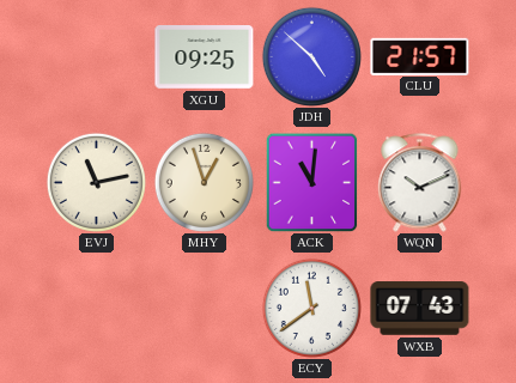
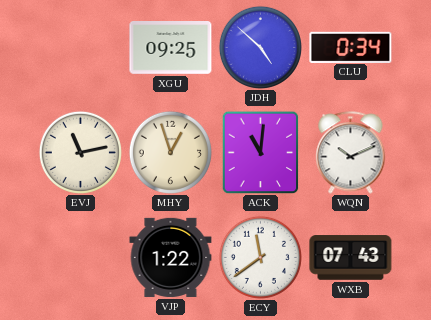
CLU: 21:57 -> 0:34
VJP: none -> 1:22
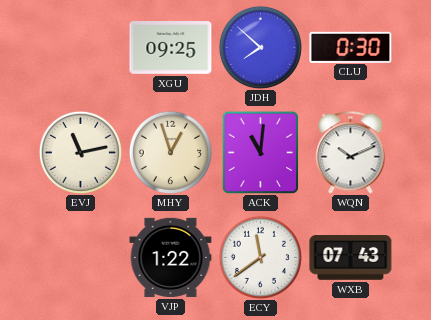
JDH: 4:52 -> 7:52
CLU: 0:34 -> 0:30
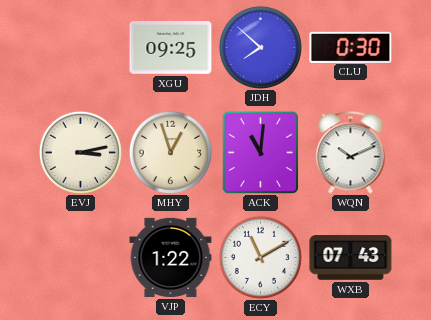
EVJ: 11:13 -> 3:13
ECY: 11:39 -> 11:10
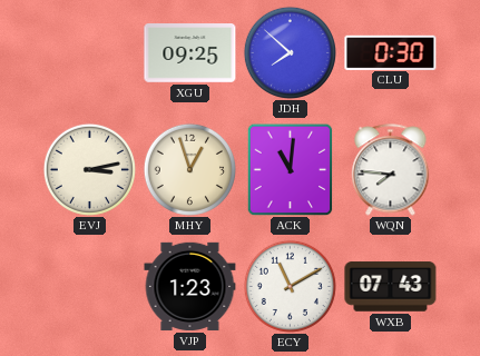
WQN: 10:11 -> 7:46
VJP: 1:22 -> 1:23
